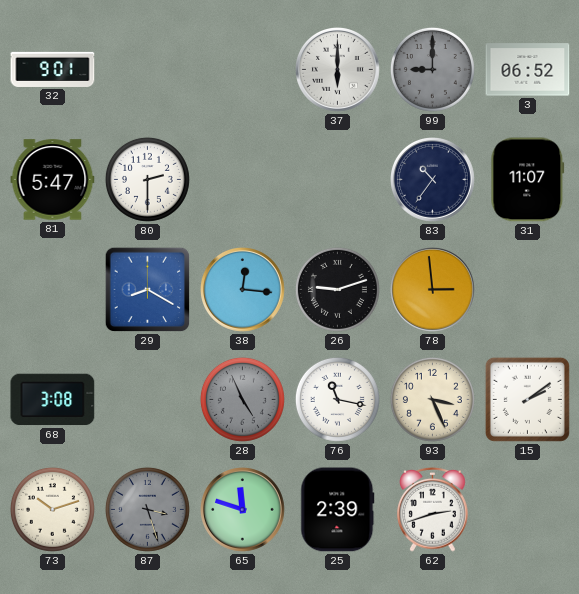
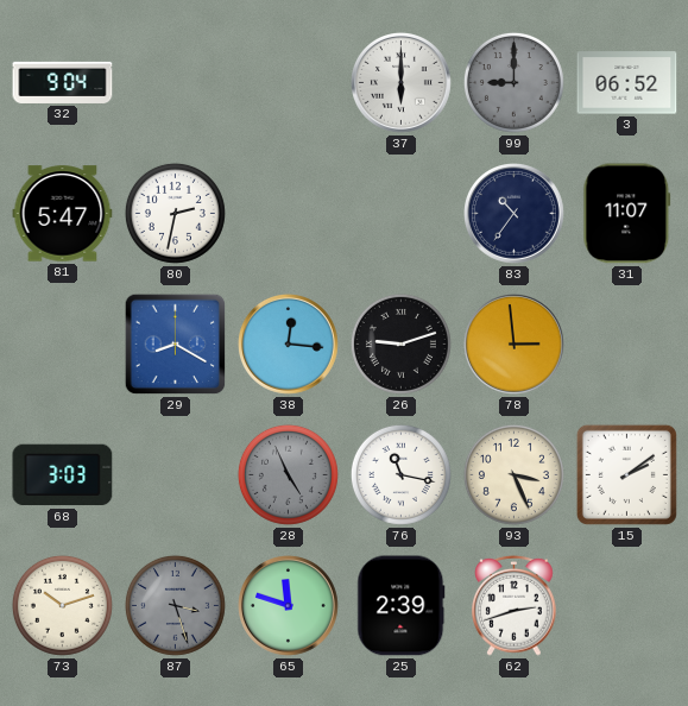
32: 9:01 -> 9:04
80: 2:30 -> 2:32
68: 3:08 -> 3:03
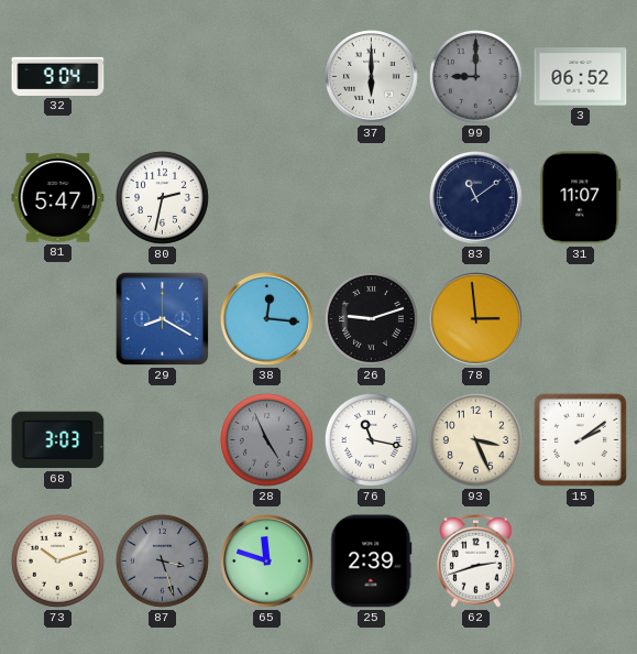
83: 10:36 -> 11:09
